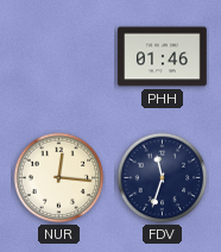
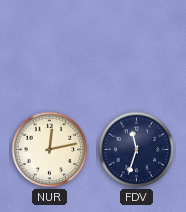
PHH: 01:46 -> none
NUR: 12:16 -> 12:13
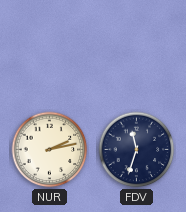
NUR: 12:13 -> 2:13
